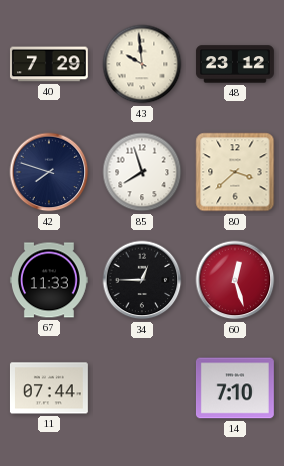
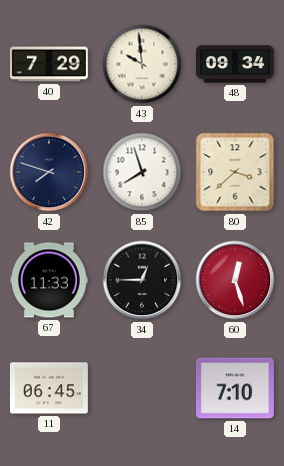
48: 23:12 -> 09:34
11: 07:44 -> 06:45
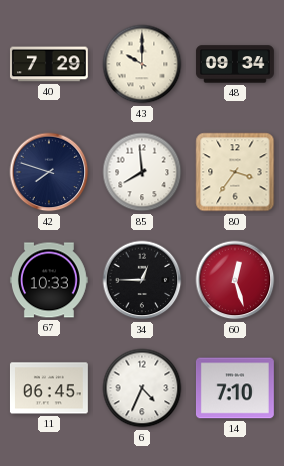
43: 9:59 -> 10:00
85: 7:57 -> 7:59
80: 3:38 -> 3:36
67: 11:33 -> 10:33
6: none -> 4:34
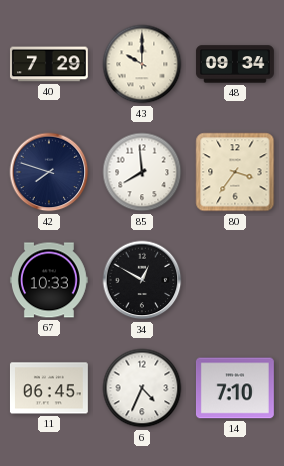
34: 12:45 -> 12:50
60: 12:27 -> none
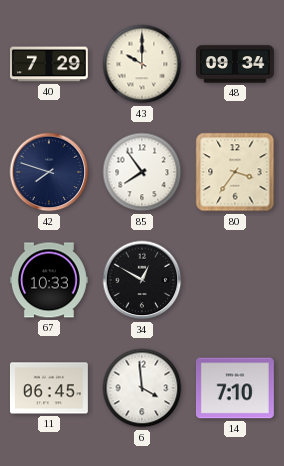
85: 7:59 -> 7:54
6: 4:34 -> 3:59
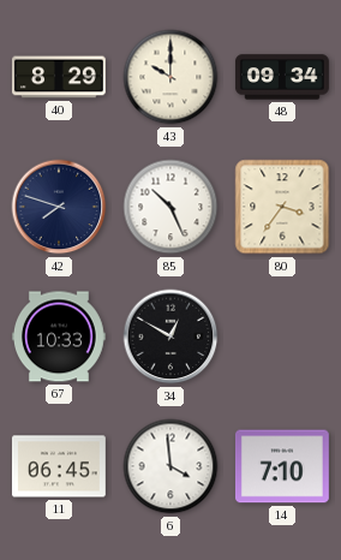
40: 7:29 -> 8:29
85: 7:54 -> 10:26
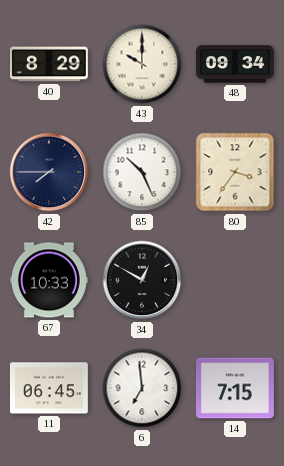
42: 7:48 -> 7:45
6: 3:59 -> 6:59
14: 7:10 -> 7:15
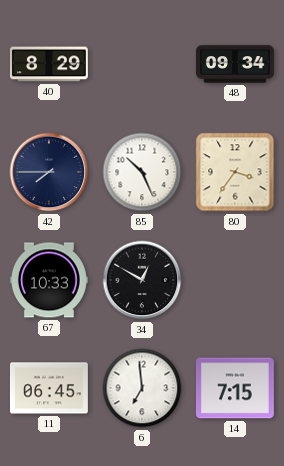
43: 10:00 -> none
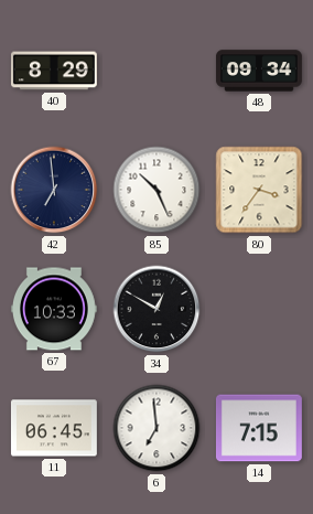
42: 7:45 -> 6:59
